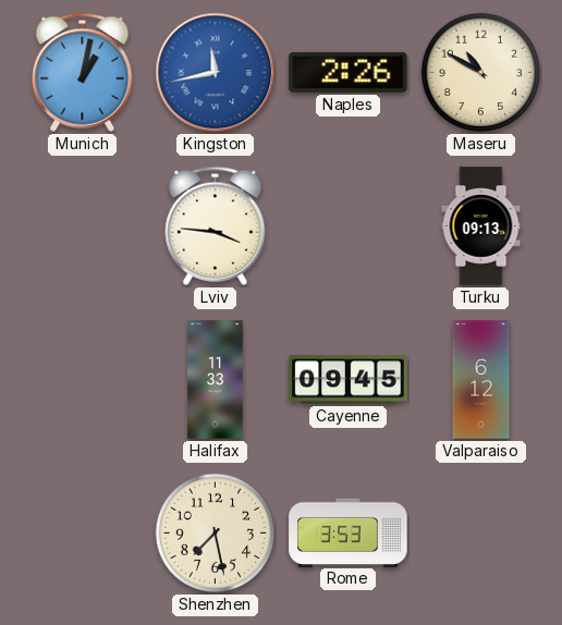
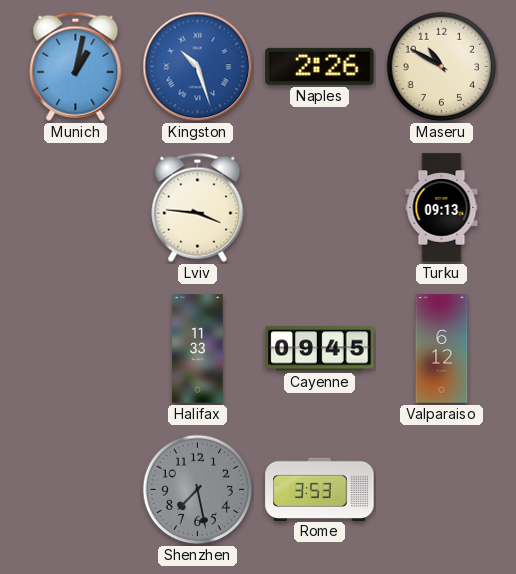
Kingston: 11:43 -> 10:27
Shenzhen dial: cream -> grey
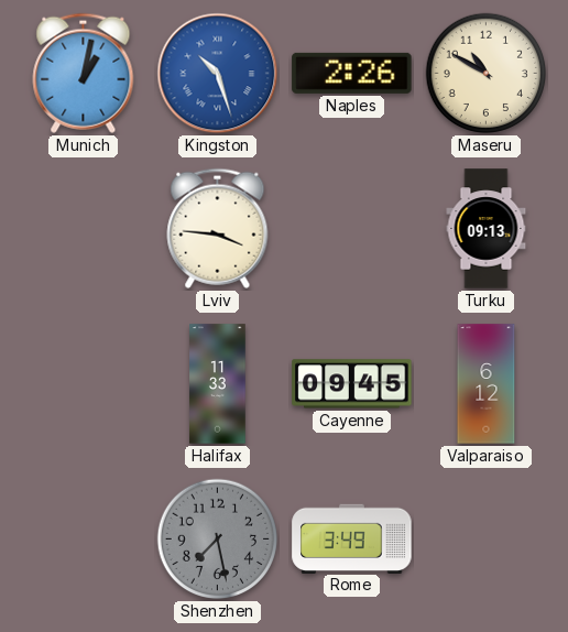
Rome: 3:53 -> 3:49
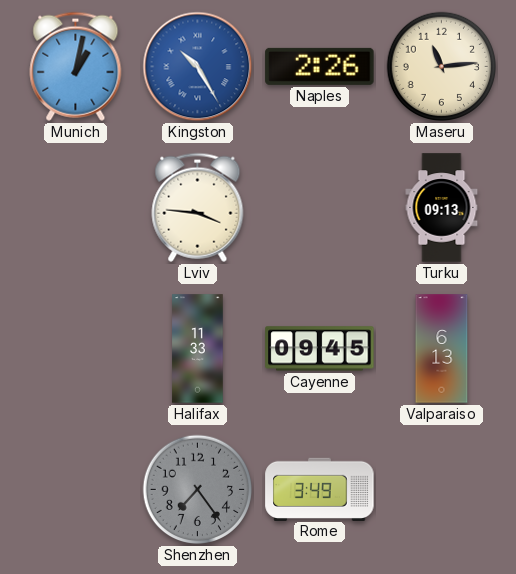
Kingston: 10:27 -> 10:25
Maseru: 10:50 -> 11:14
Valparaiso: 6:12 -> 6:13
Shenzhen: 7:28 -> 7:24
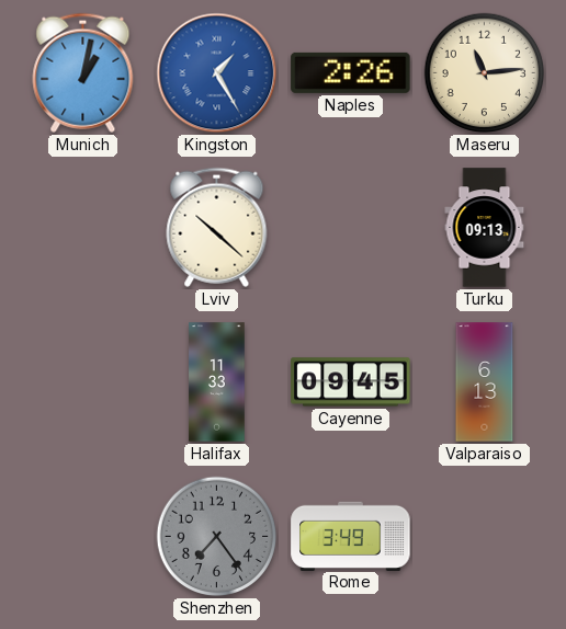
Kingston: 10:25 -> 1:25
Lviv: 3:46 -> 10:22
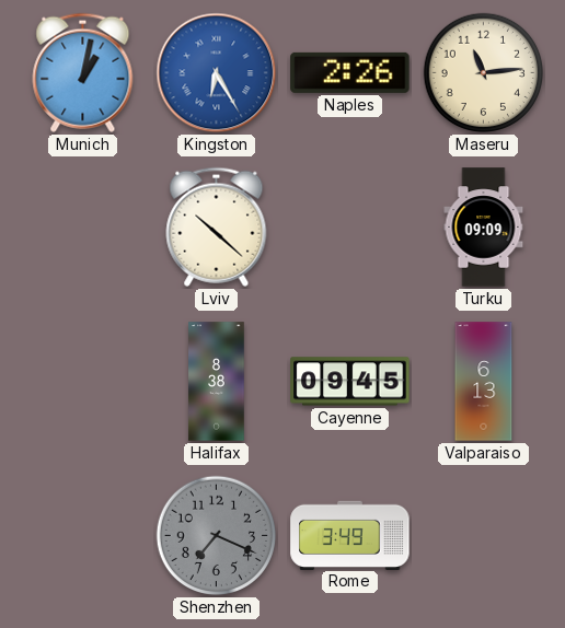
Kingston: 1:25 -> 6:25
Turku: 09:13 -> 09:09
Halifax: 11:33 -> 8:38
Shenzhen: 7:24 -> 7:19
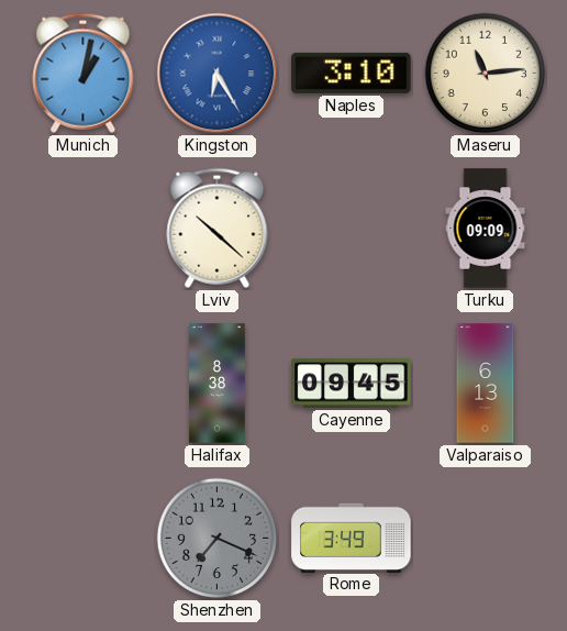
Naples: 2:26 -> 3:10
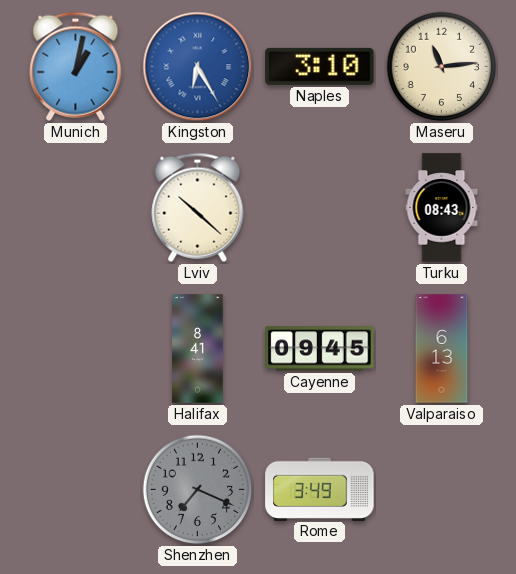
Turku: 09:09 -> 08:43
Halifax: 8:38 -> 8:41
